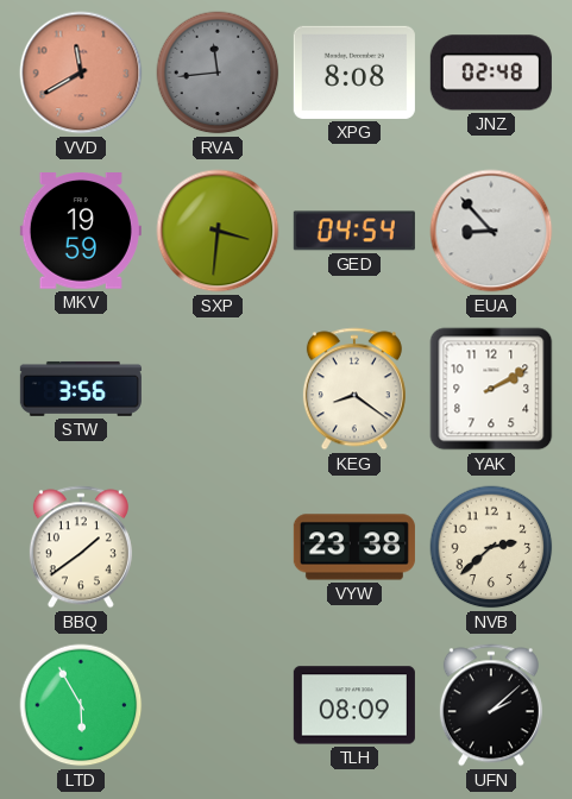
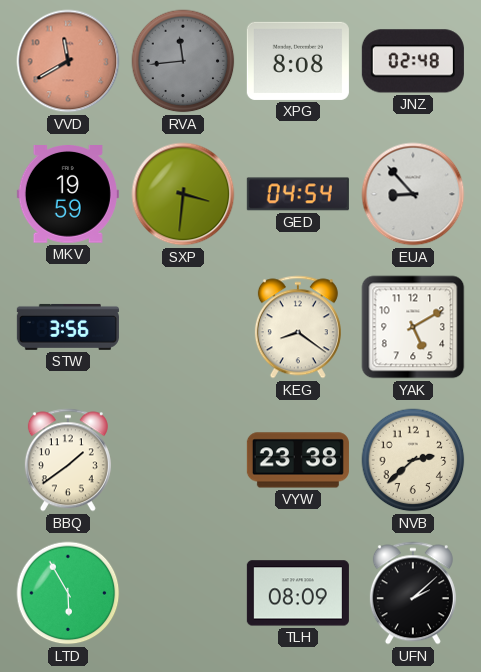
YAK: 2:10 -> 5:10
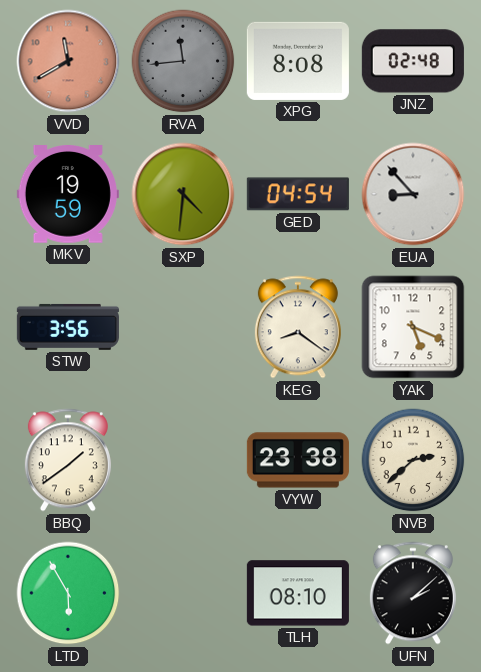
SXP: 3:31 -> 4:31
YAK: 5:10 -> 5:19
TLH: 08:09 -> 08:10
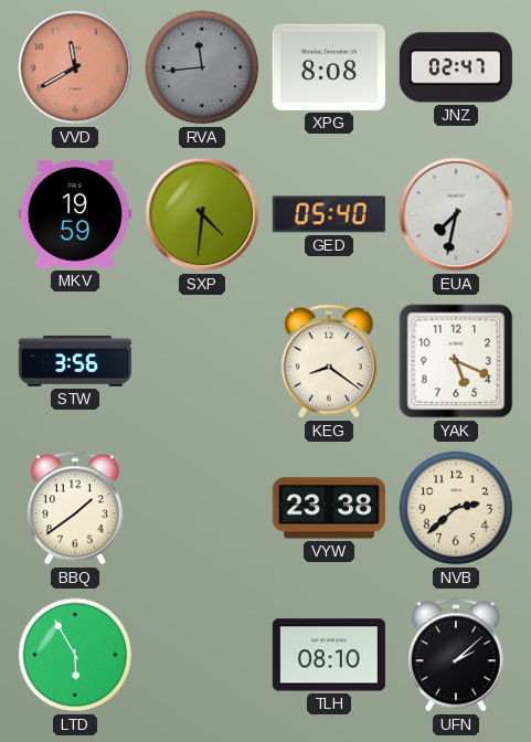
JNZ: 02:48 -> 02:47
GED: 04:54 -> 05:40
EUA: 8:53 -> 7:32
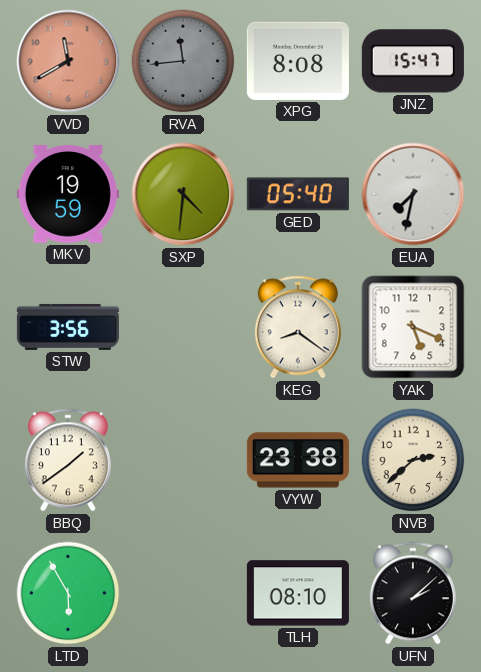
JNZ: 02:47 -> 15:47
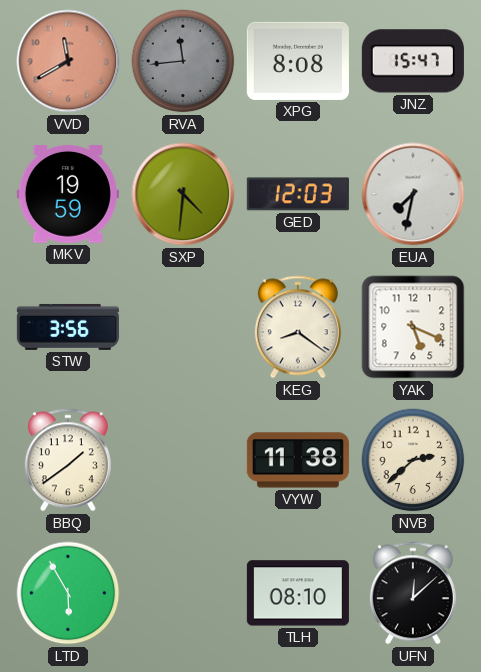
GED: 05:40 -> 12:03
VYW: 23:38 -> 11:38
UFN: 2:08 -> 12:08
